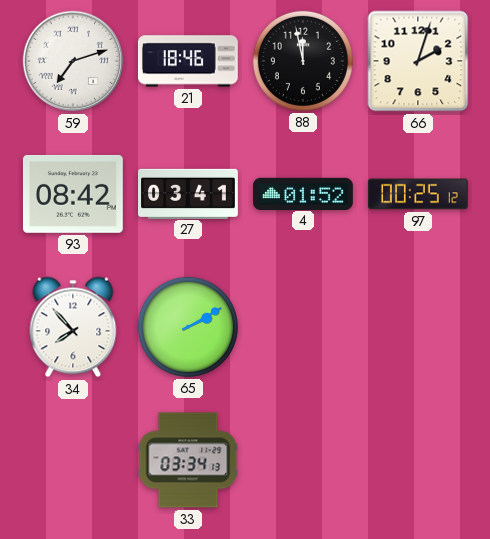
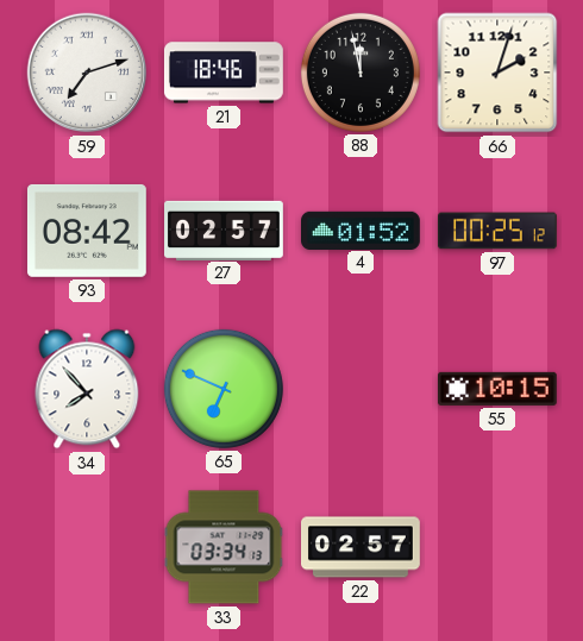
27: 03:41 -> 02:57
65: 2:10 -> 6:49
55: none -> 10:15
22: none -> 02:57
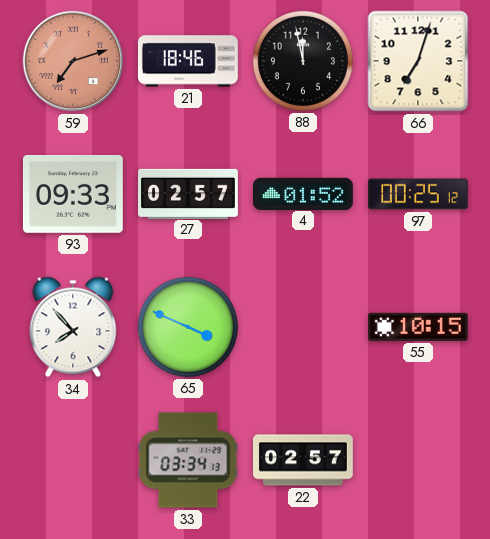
59 dial: white -> salmon
66: 2:03 -> 7:03
93: 08:42 -> 09:33
65: 6:49 -> 3:49
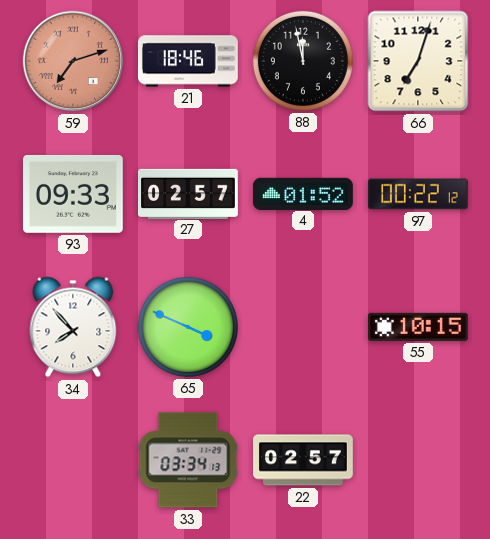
97: 00:25 -> 00:22
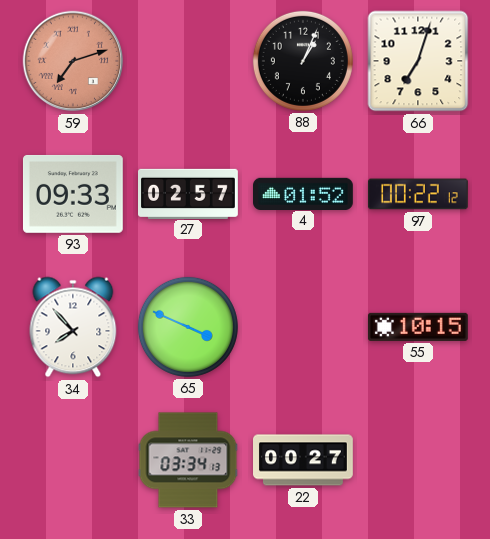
21: 18:46 -> none
88: 11:58 -> 1:04
22: 02:57 -> 00:27
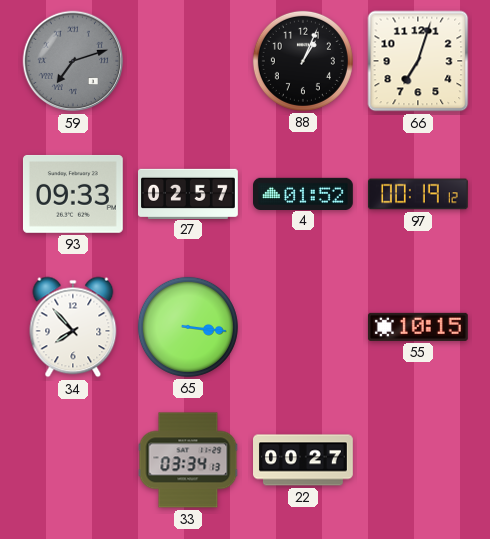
59 dial: salmon -> grey
97: 00:22 -> 00:19
65: 3:49 -> 3:16
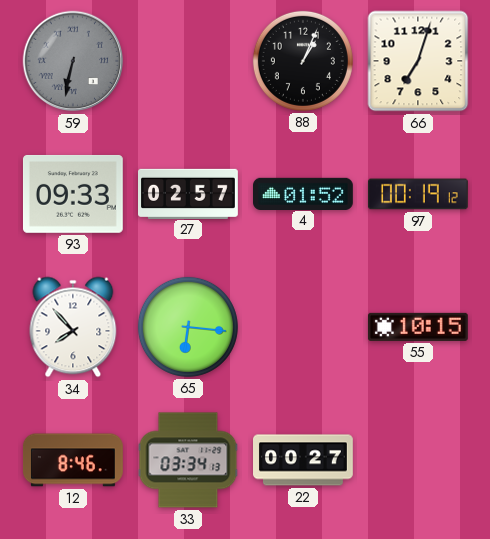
59: 7:12 -> 6:32
65: 3:16 -> 6:16
12: none -> 8:46
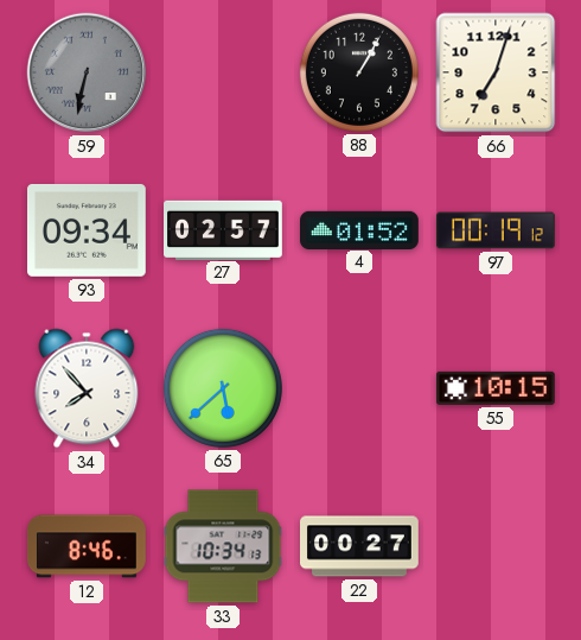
88: 1:04 -> 1:05
93: 09:33 -> 09:34
65: 6:16 -> 5:38
33: 03:34 -> 10:34
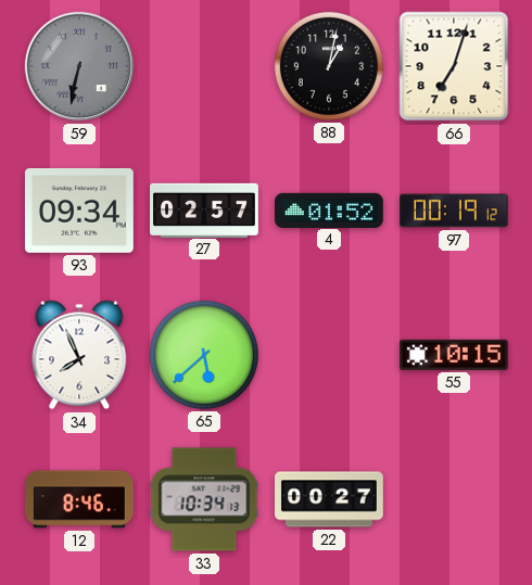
88: 1:05 -> 1:02
34: 7:53 -> 7:56
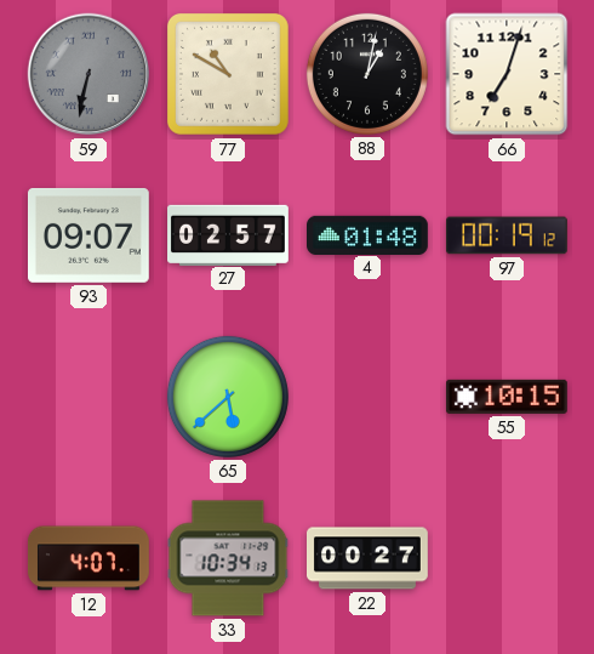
77: none -> 10:50
93: 09:34 -> 09:07
4: 01:52 -> 01:48
34: 7:56 -> none
12: 8:46 -> 4:07
